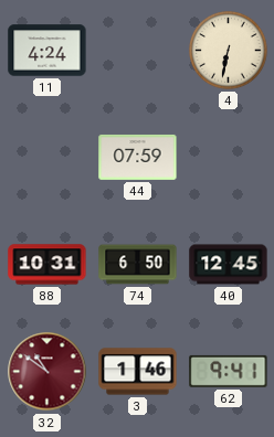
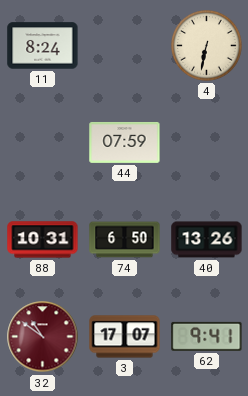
11: 4:24 -> 8:24
40: 12:45 -> 13:26
3: 1:46 -> 17:07
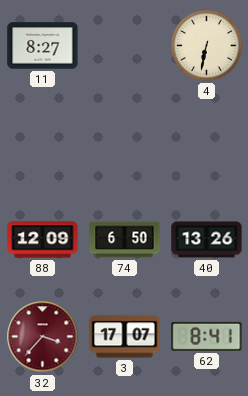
11: 8:24 -> 8:27
44: 07:59 -> none
88: 10:31 -> 12:09
32: 10:51 -> 3:37
62: 9:41 -> 8:41
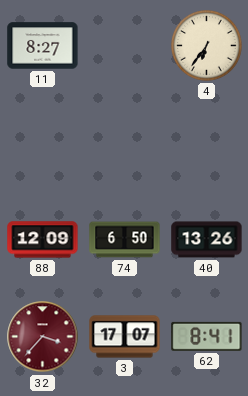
4: 6:32 -> 6:36
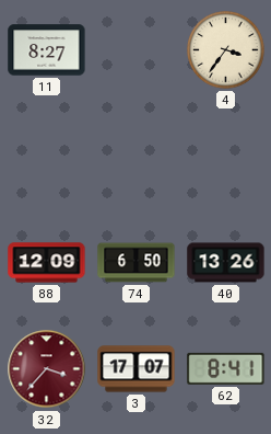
4: 6:36 -> 3:36
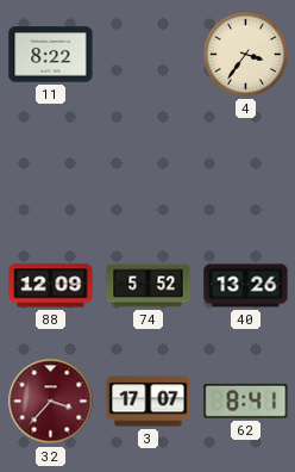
11: 8:27 -> 8:22
74: 6:50 -> 5:52
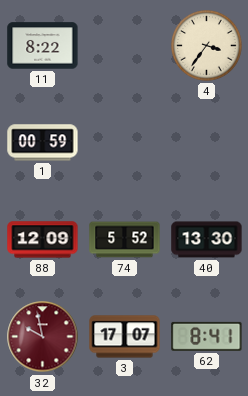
1: none -> 00:59
40: 13:26 -> 13:30
32: 3:37 -> 9:58
